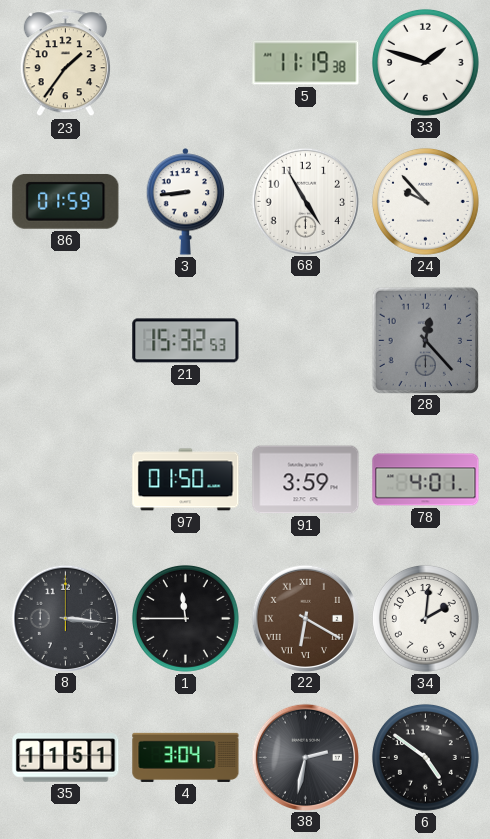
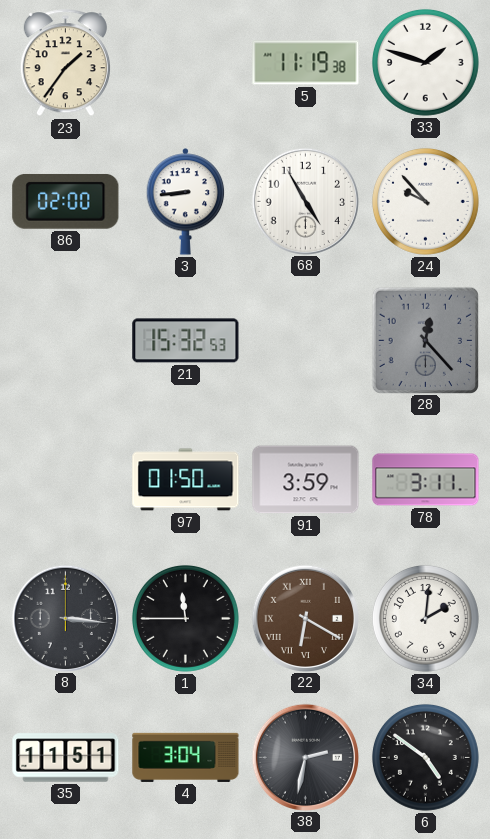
86: 01:59 -> 02:00
78: 4:01 -> 3:11
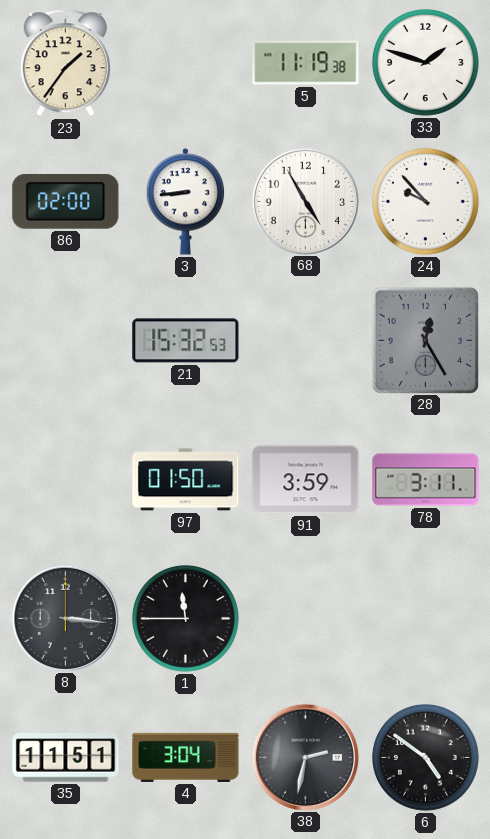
28: 12:23 -> 12:25
22: 6:20 -> none
34: 2:01 -> none
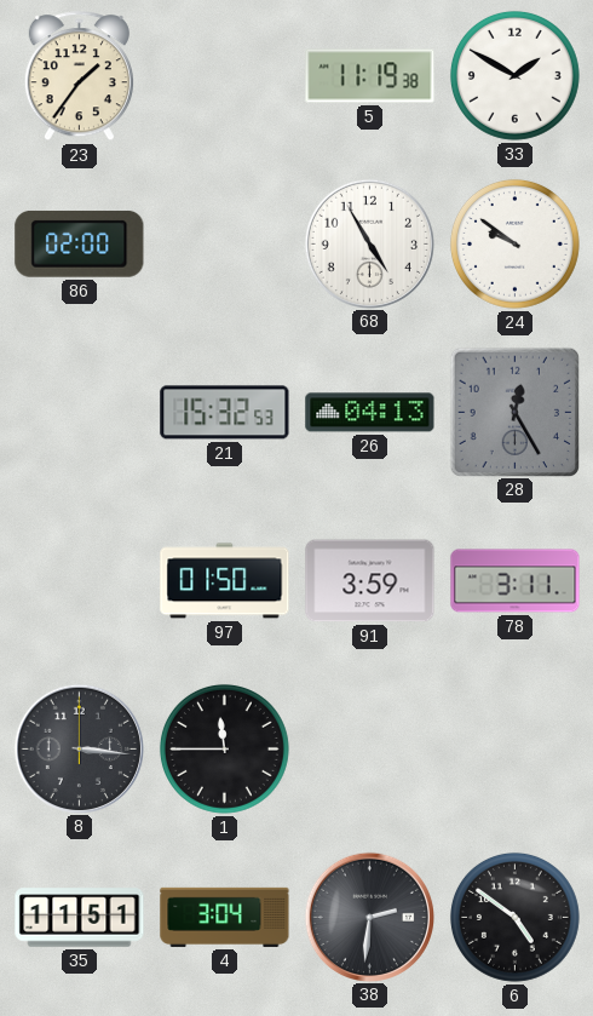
33: 1:48 -> 1:50
3: 8:44 -> none
24: 9:53 -> 9:51
26: none -> 04:13
38: 2:32 -> 2:31
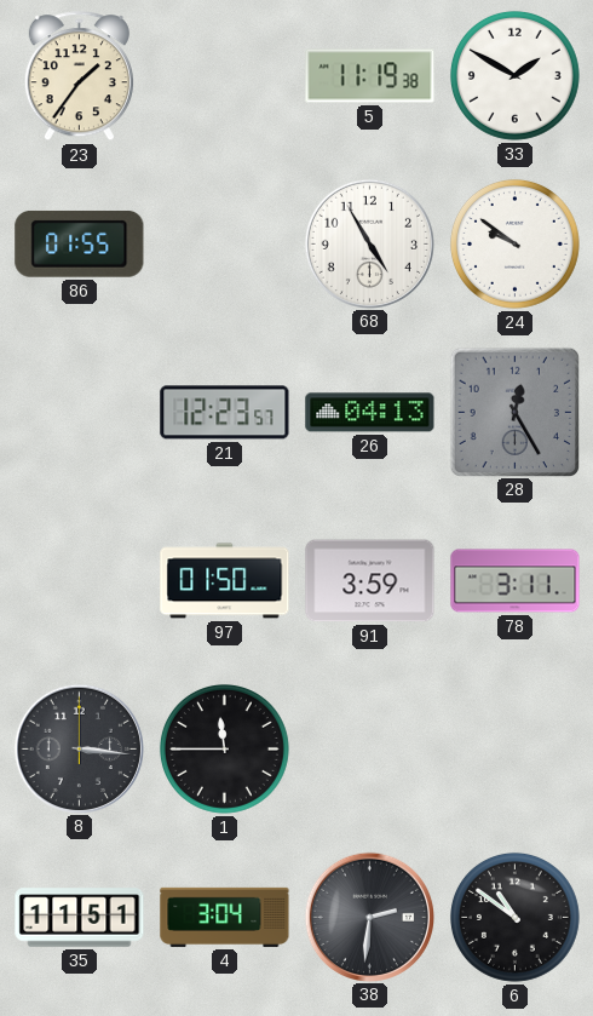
86: 02:00 -> 01:55
21: 15:32 -> 12:23
6: 4:51 -> 10:51
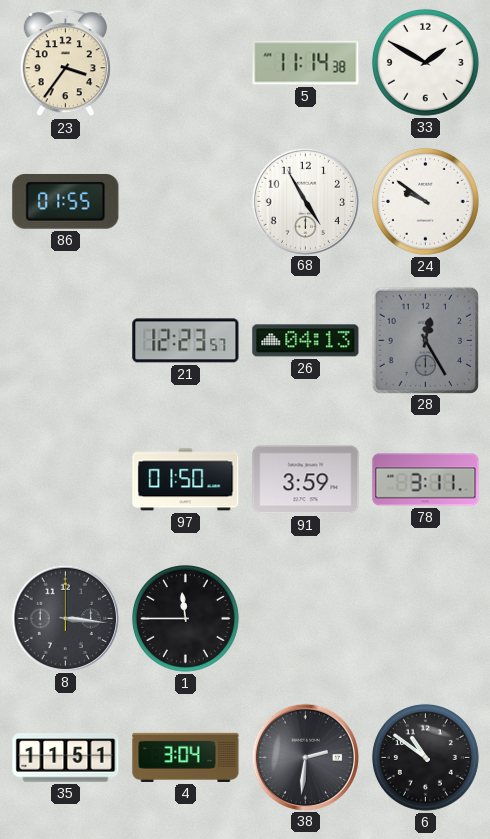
23: 1:36 -> 3:36
5: 11:19 -> 11:14
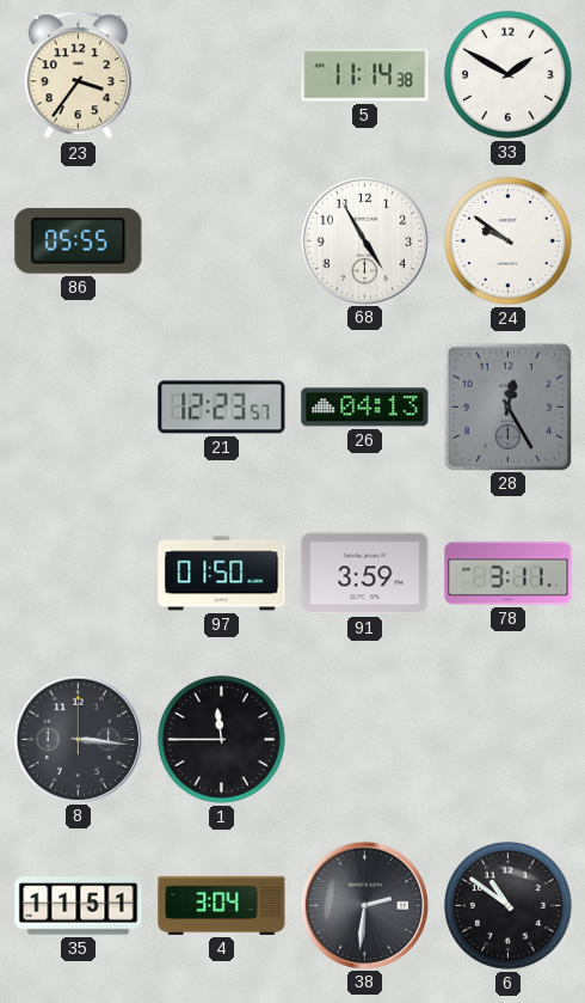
86: 01:55 -> 05:55
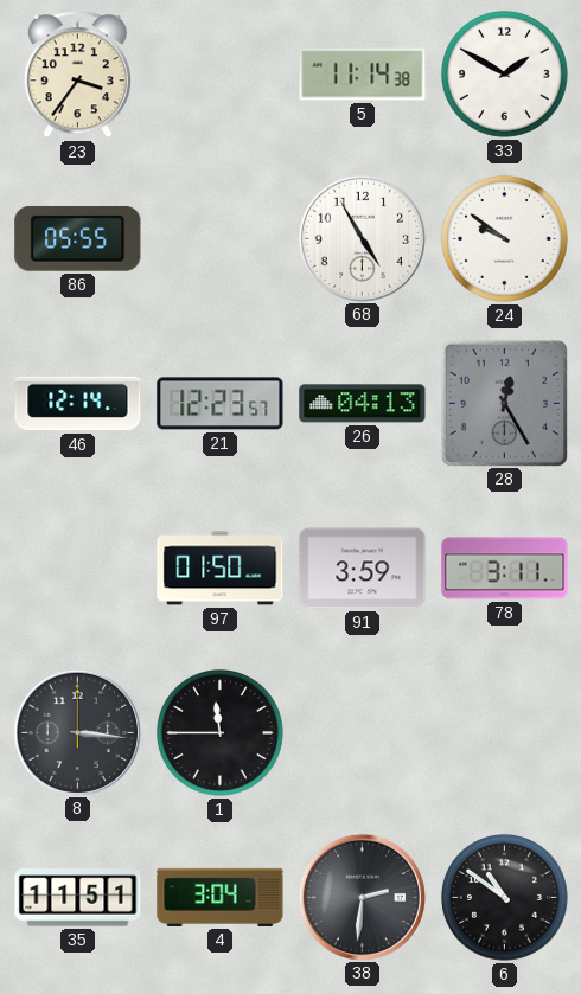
46: none -> 12:14
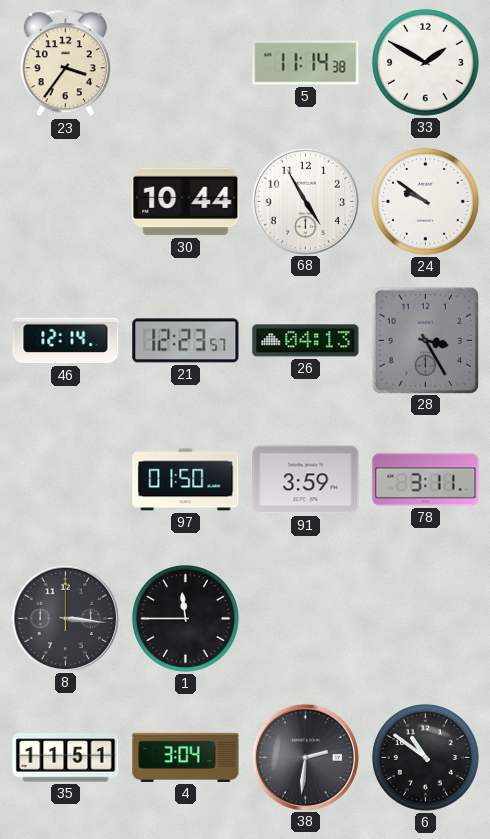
86: 05:55 -> none
30: none -> 10:44
28: 12:25 -> 3:25
